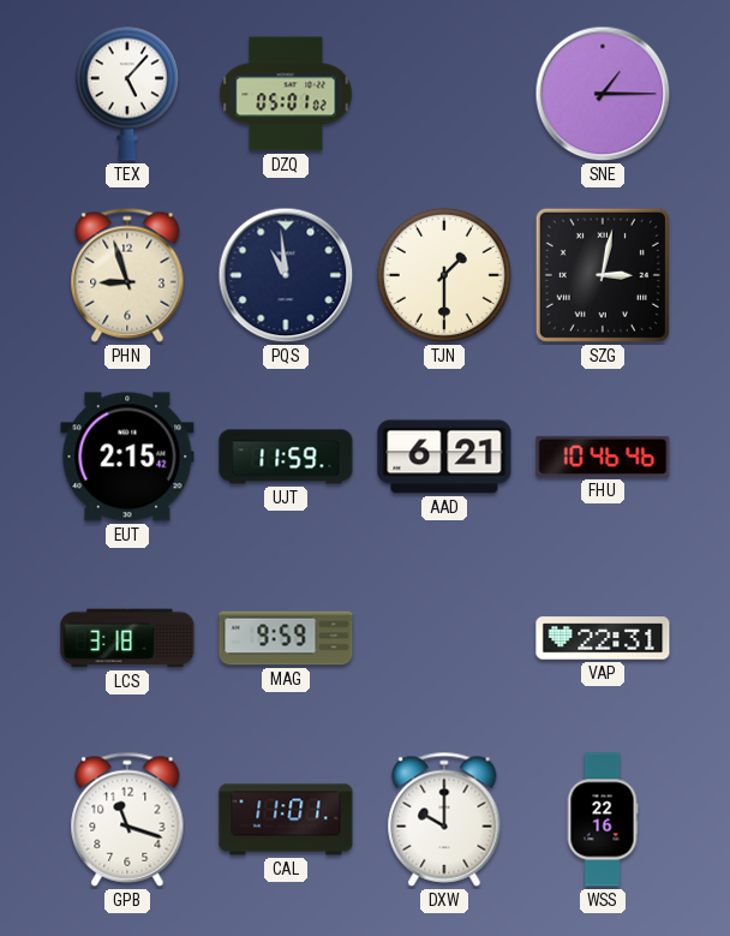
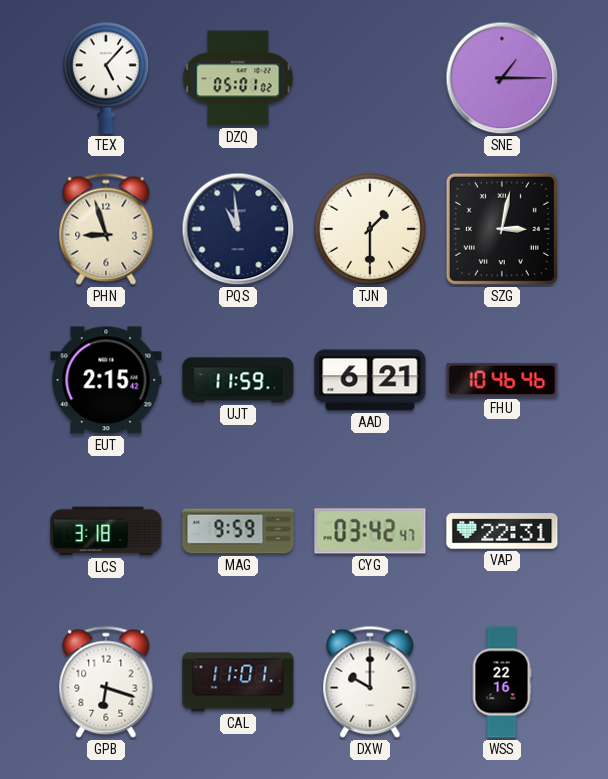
CYG: none -> 03:42
GPB: 11:18 -> 6:18
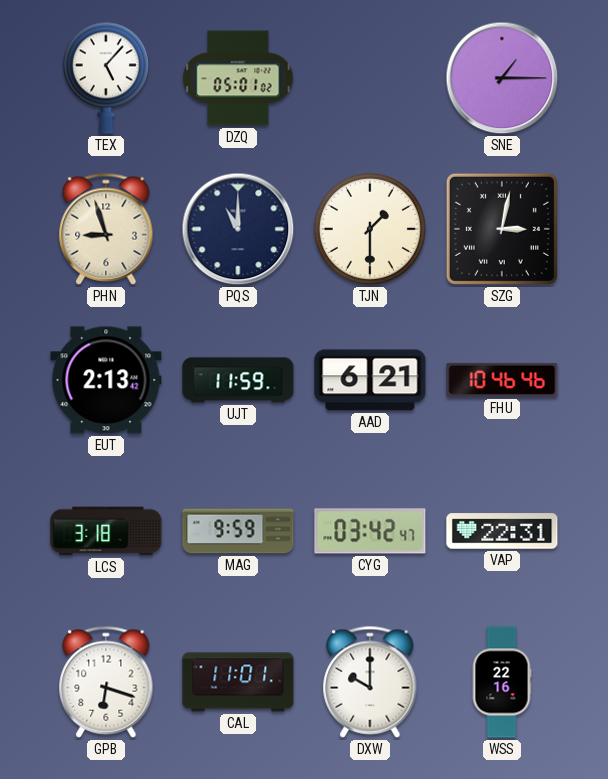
PQS: 10:59 -> 11:00
EUT: 2:15 -> 2:13
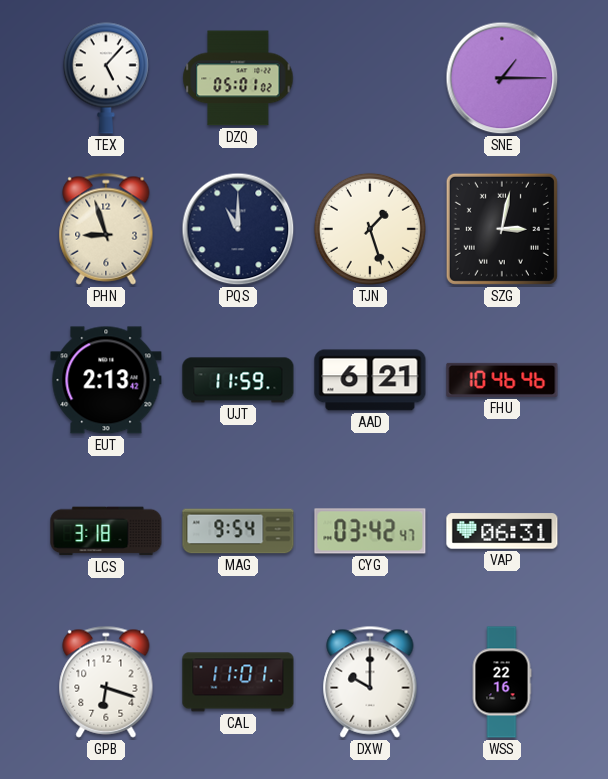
TJN: 1:30 -> 1:27
MAG: 9:59 -> 9:54
VAP: 22:31 -> 06:31
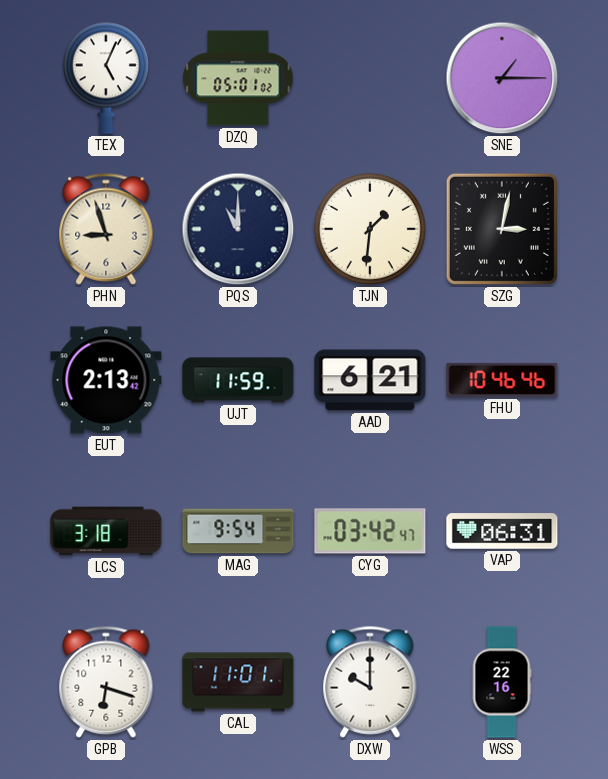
TEX: 5:07 -> 5:04
TJN: 1:27 -> 1:31
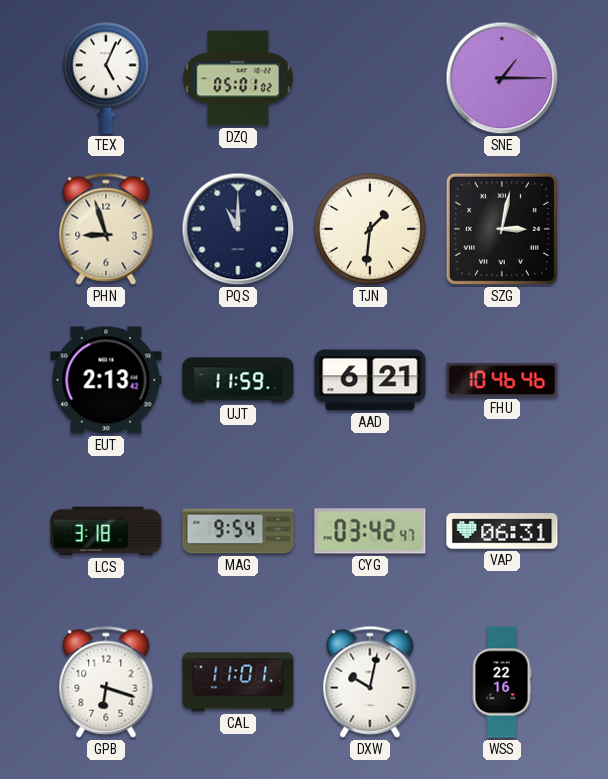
DXW: 10:00 -> 10:02
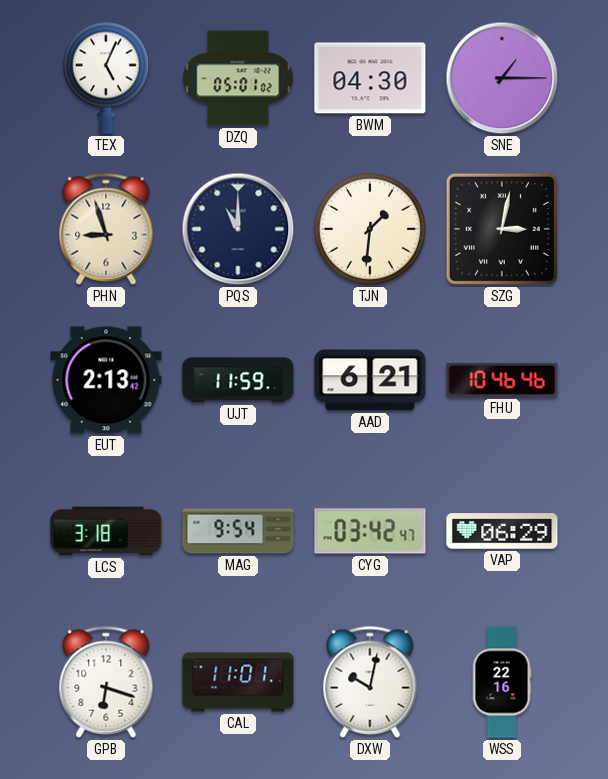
BWM: none -> 04:30
VAP: 06:31 -> 06:29
